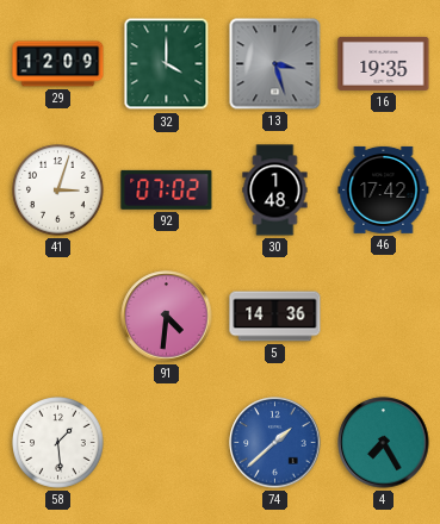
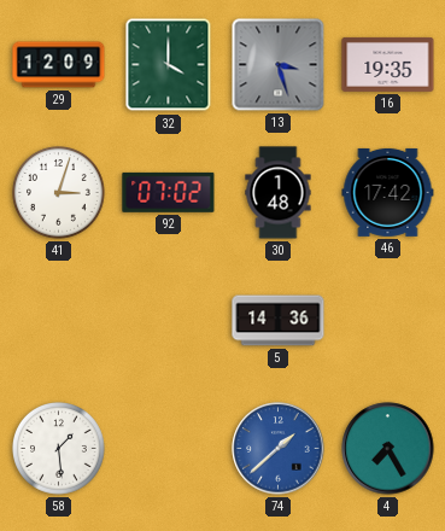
91: 4:31 -> none
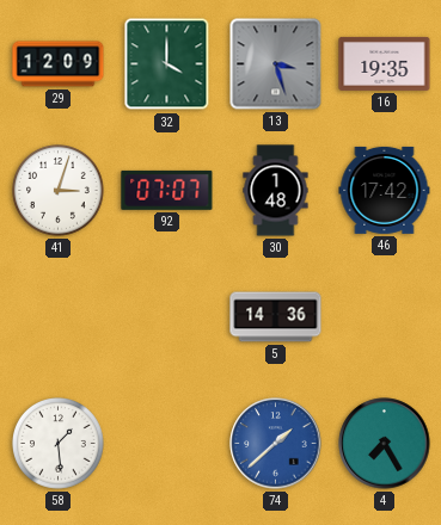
92: 07:02 -> 07:07
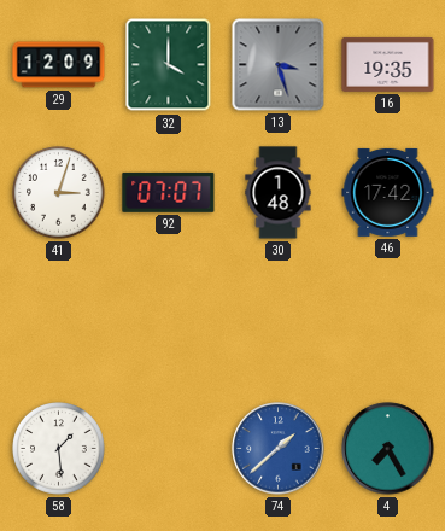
5: 14:36 -> none
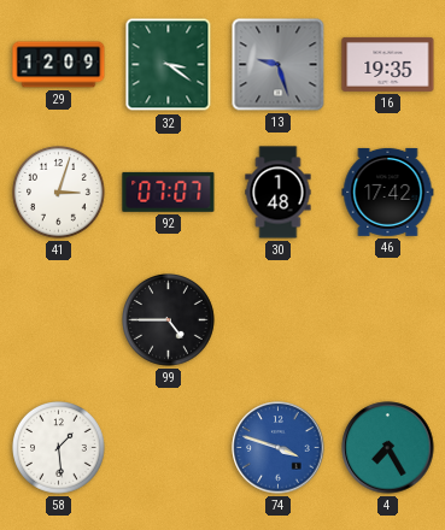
32: 4:00 -> 3:21
13: 3:27 -> 9:27
99: none -> 4:45
74: 1:38 -> 3:48
